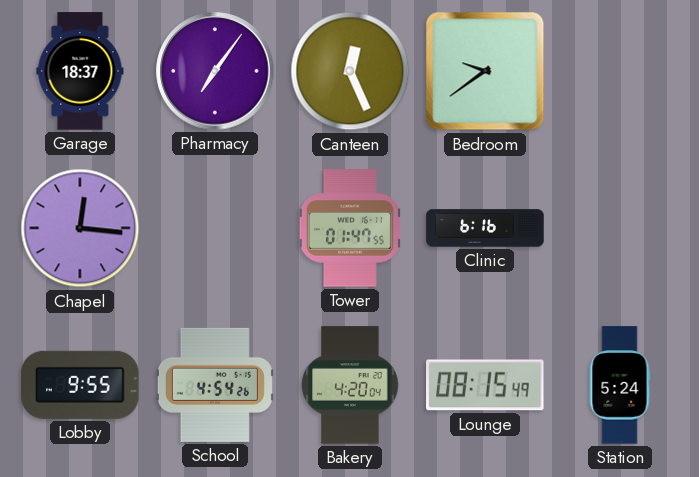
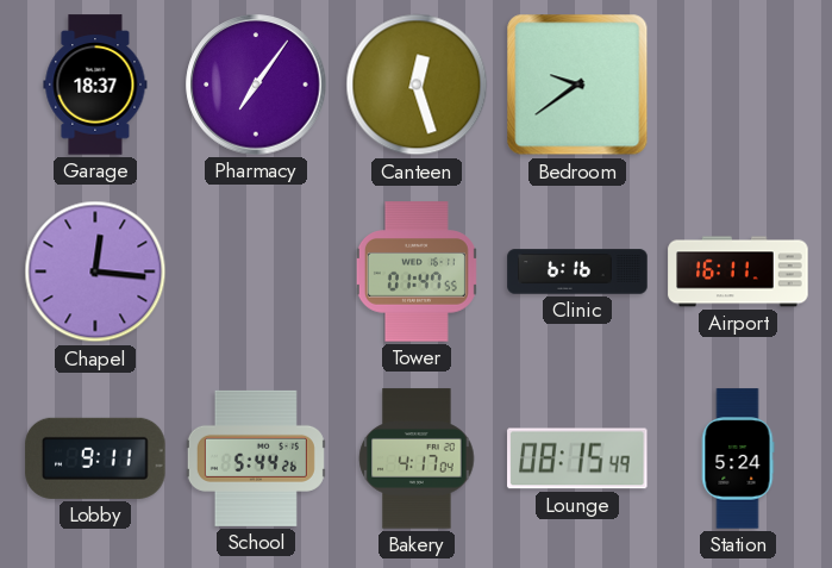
Canteen: 12:26 -> 12:27
Airport: none -> 16:11
Lobby: 9:55 -> 9:11
School: 4:54 -> 5:44
Bakery: 4:20 -> 4:17
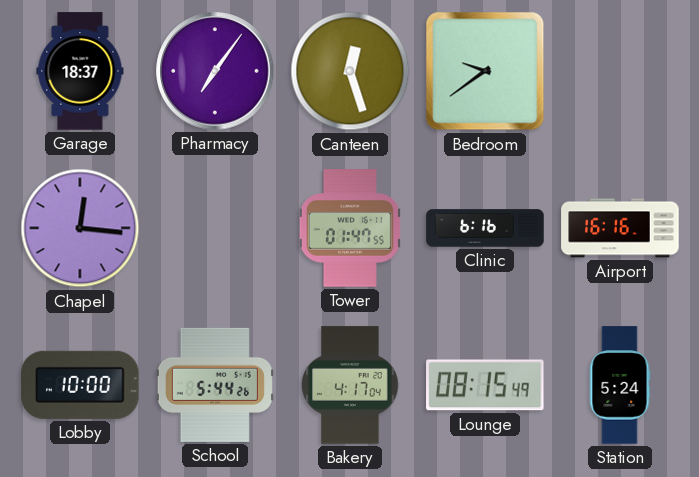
Airport: 16:11 -> 16:16
Lobby: 9:11 -> 10:00
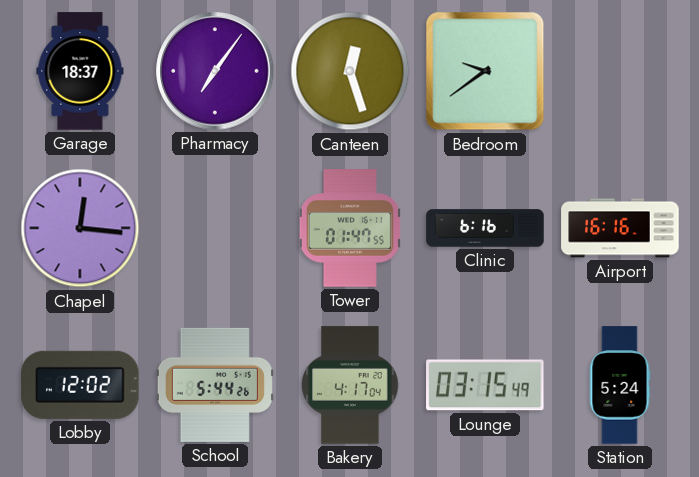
Lobby: 10:00 -> 12:02
Lounge: 08:15 -> 03:15
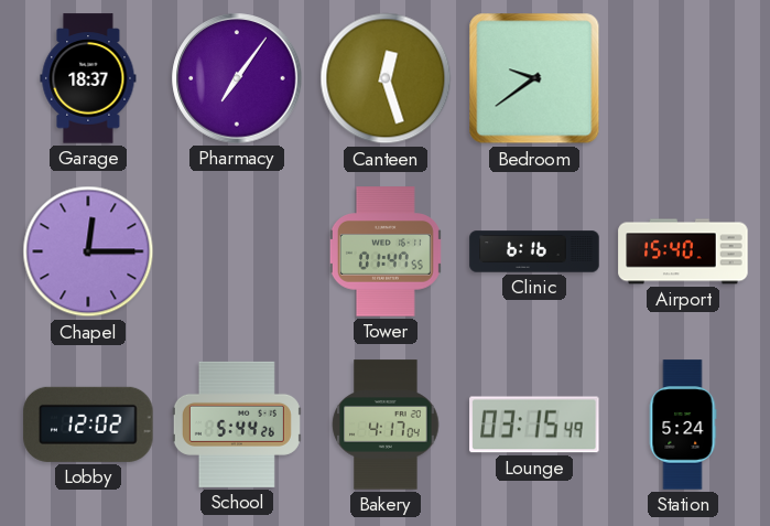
Chapel: 12:16 -> 12:15
Airport: 16:16 -> 15:40
